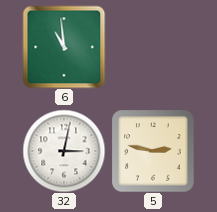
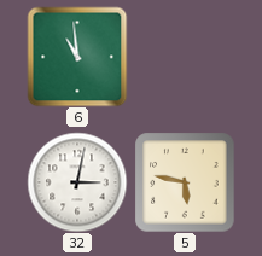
5: 2:47 -> 5:47
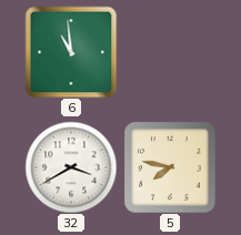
32: 3:02 -> 3:40
5: 5:47 -> 7:47
